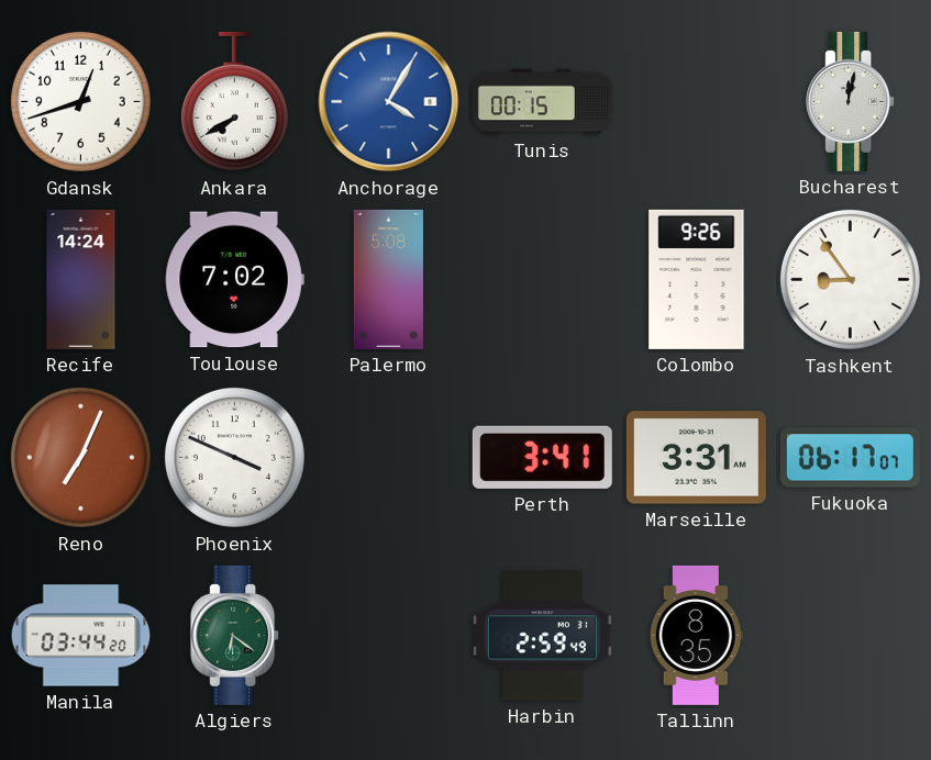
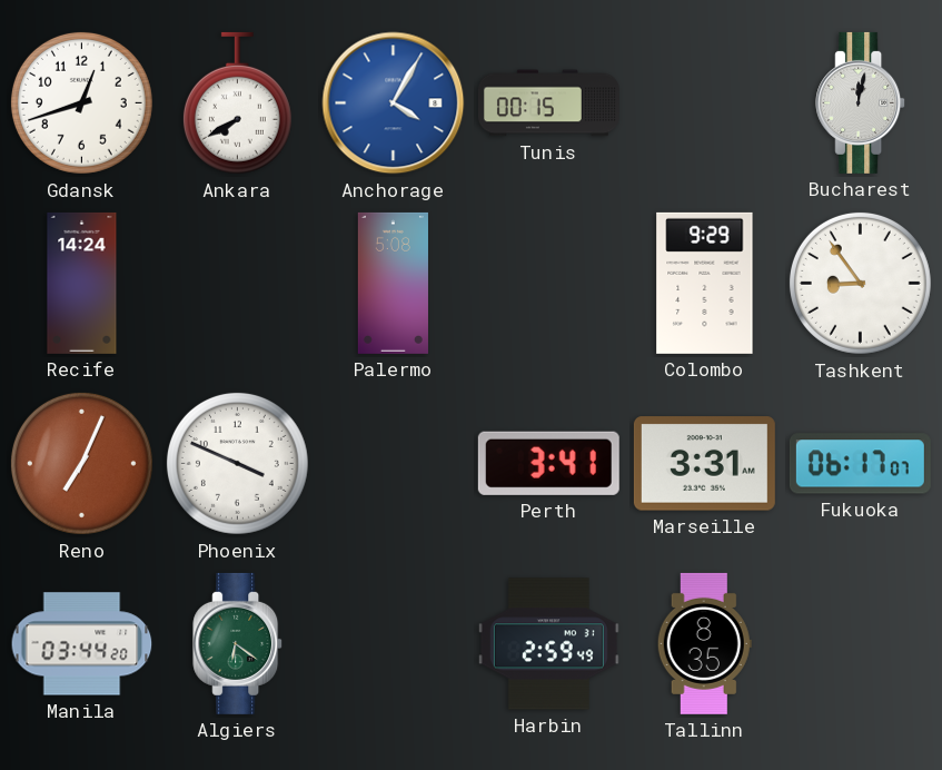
Toulouse: 7:02 -> none
Colombo: 9:26 -> 9:29
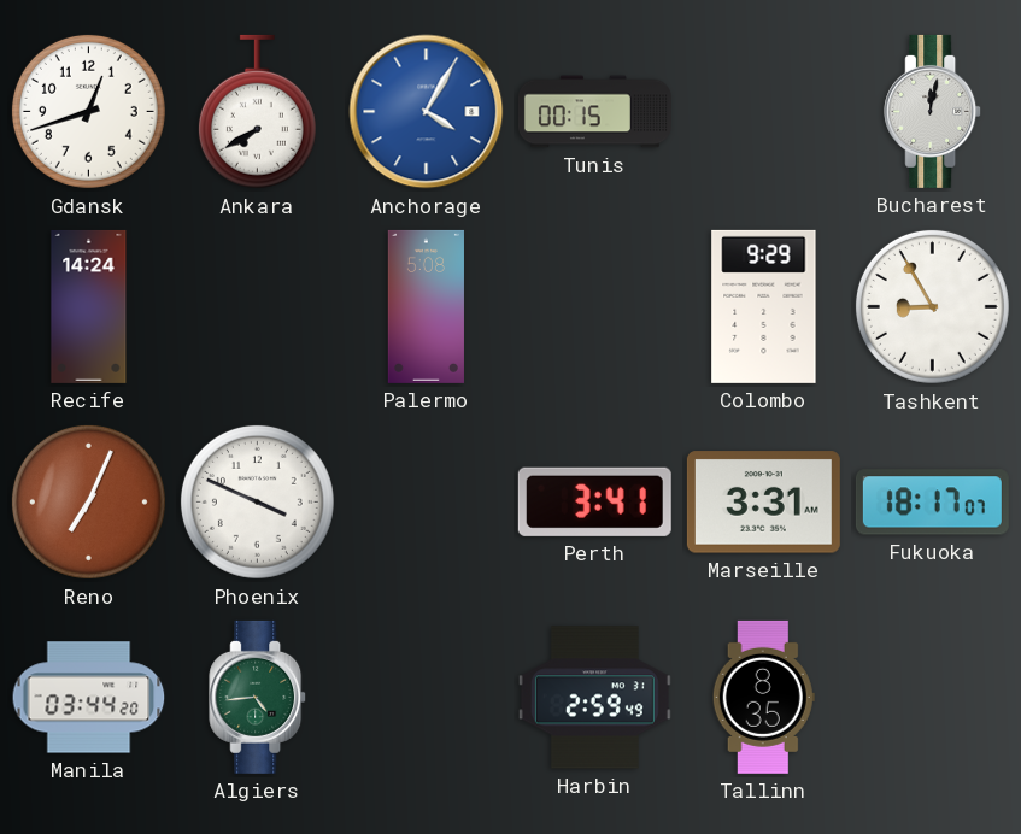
Tashkent: 8:54 -> 8:55
Fukuoka: 06:17 -> 18:17
Algiers: 6:21 -> 4:44
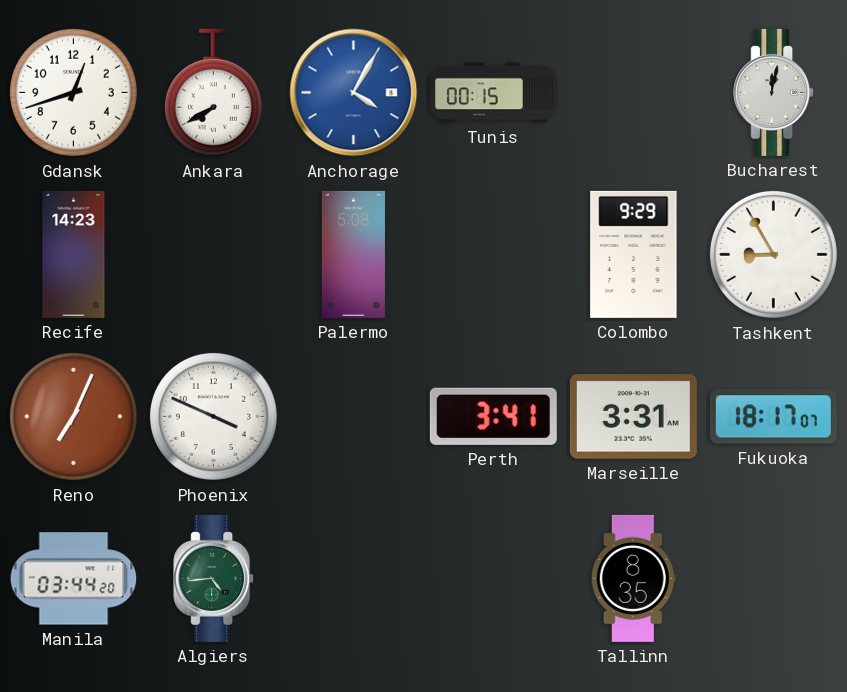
Recife: 14:24 -> 14:23
Harbin: 2:59 -> none
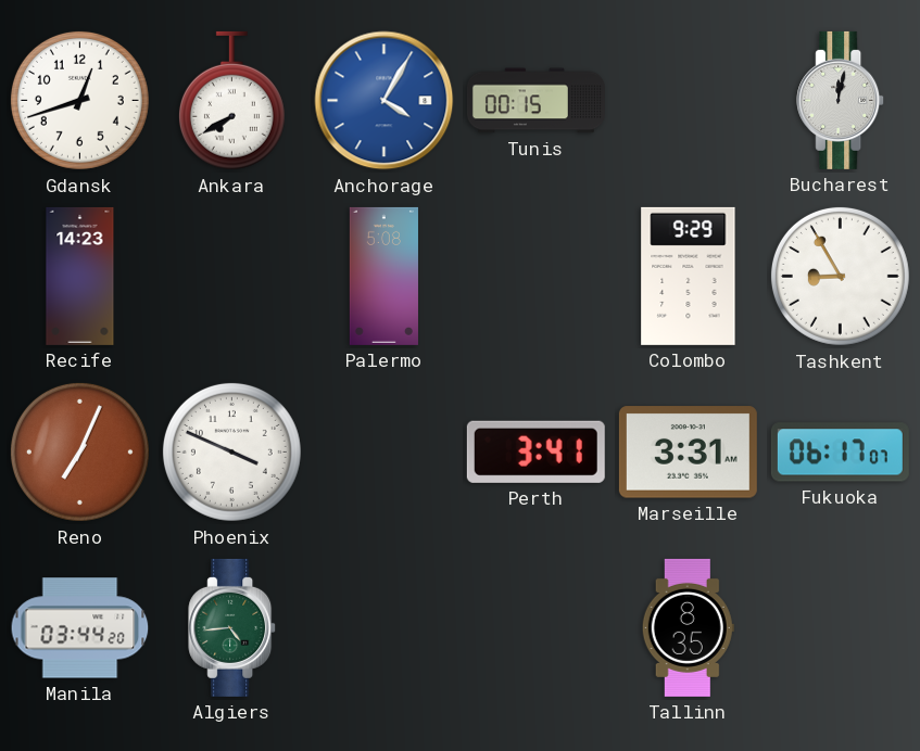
Fukuoka: 18:17 -> 06:17
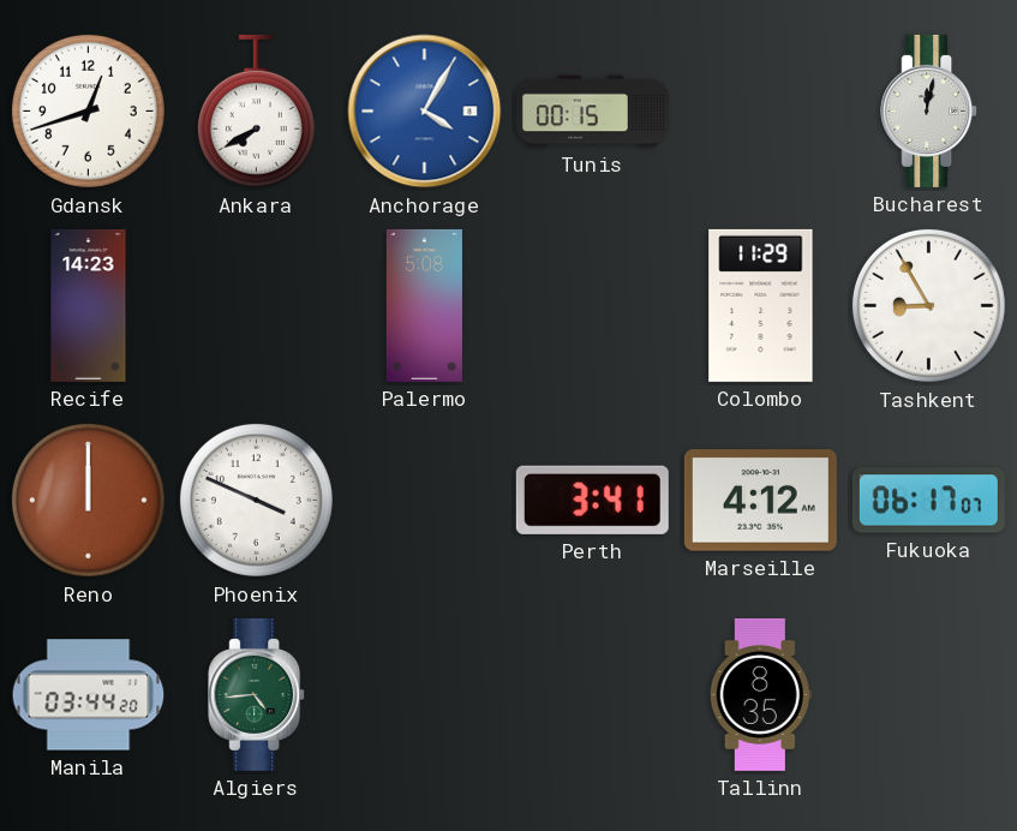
Colombo: 9:29 -> 11:29
Reno: 7:04 -> 12:00
Marseille: 3:31 -> 4:12
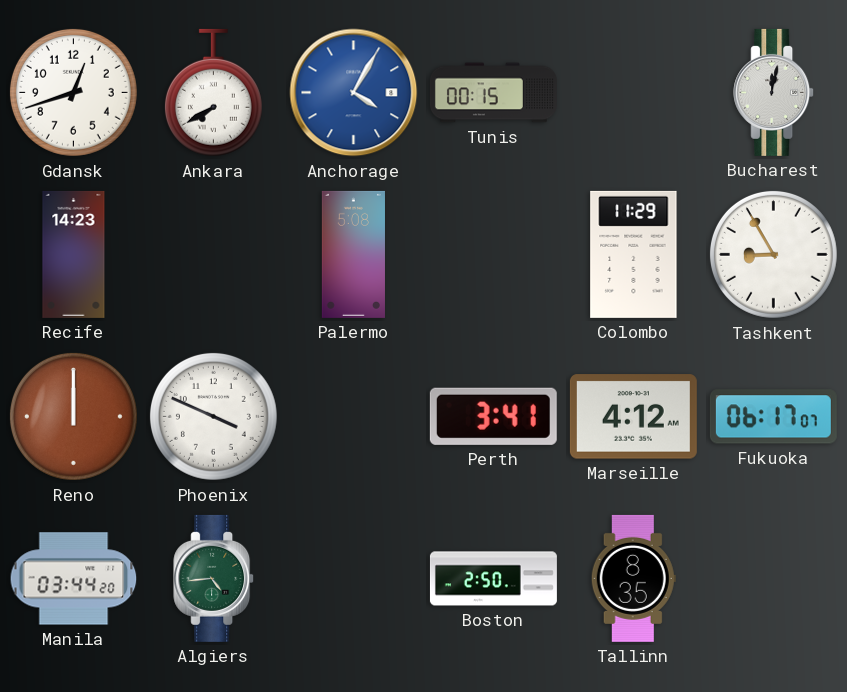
Boston: none -> 2:50
